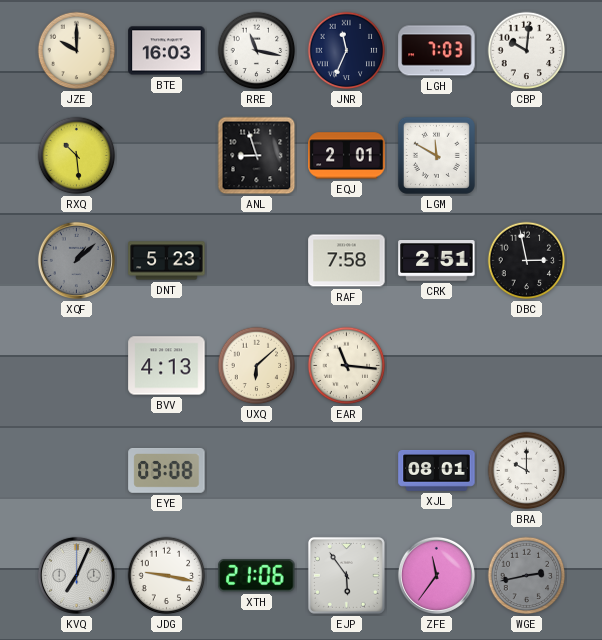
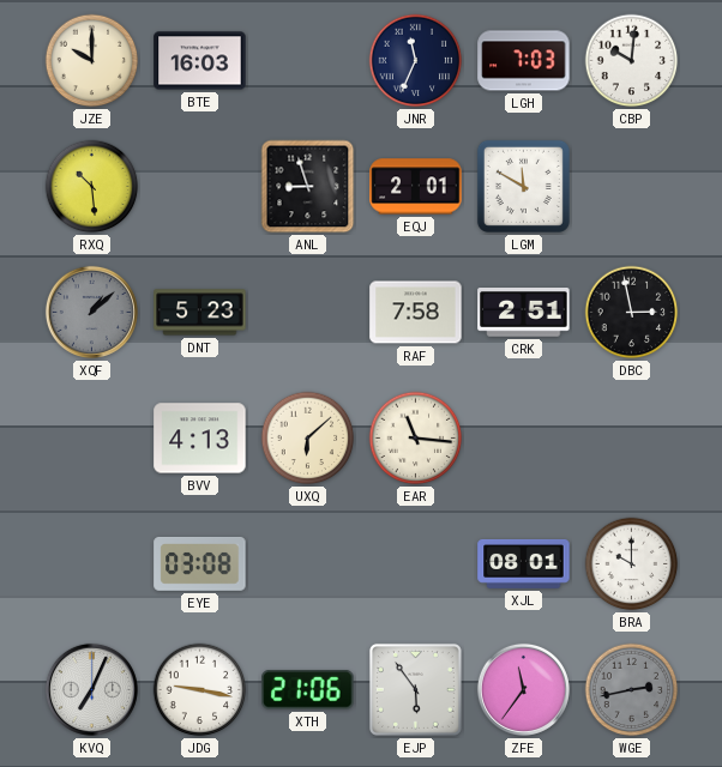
RRE: 11:17 -> none
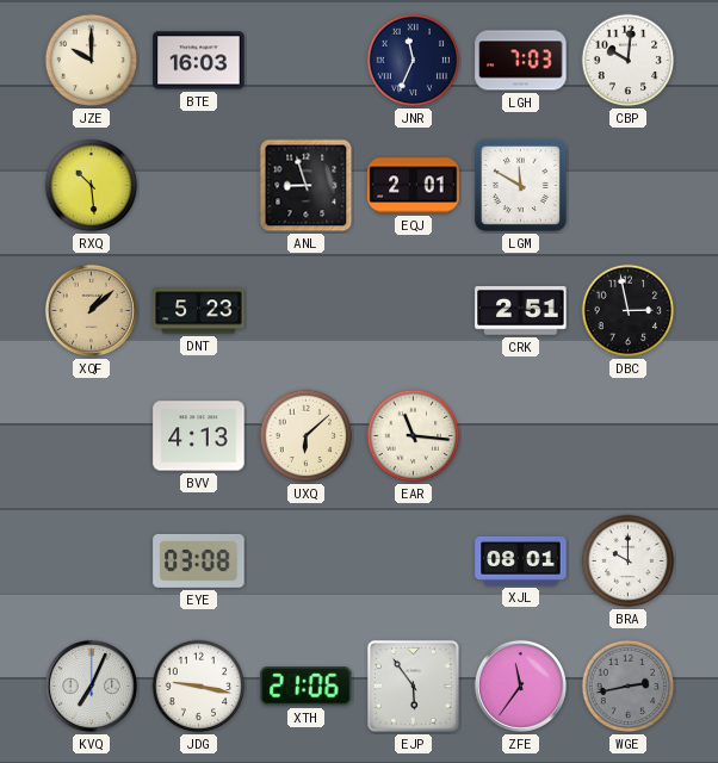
XQF dial: grey -> champagne
RAF: 7:58 -> none
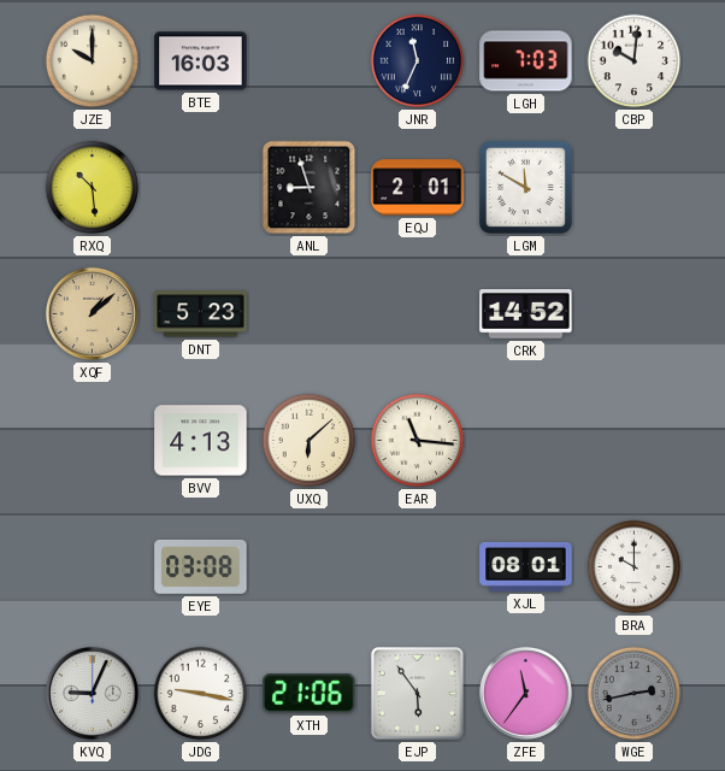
CRK: 2:51 -> 14:52
DBC: 2:58 -> none
KVQ: 7:04 -> 9:04
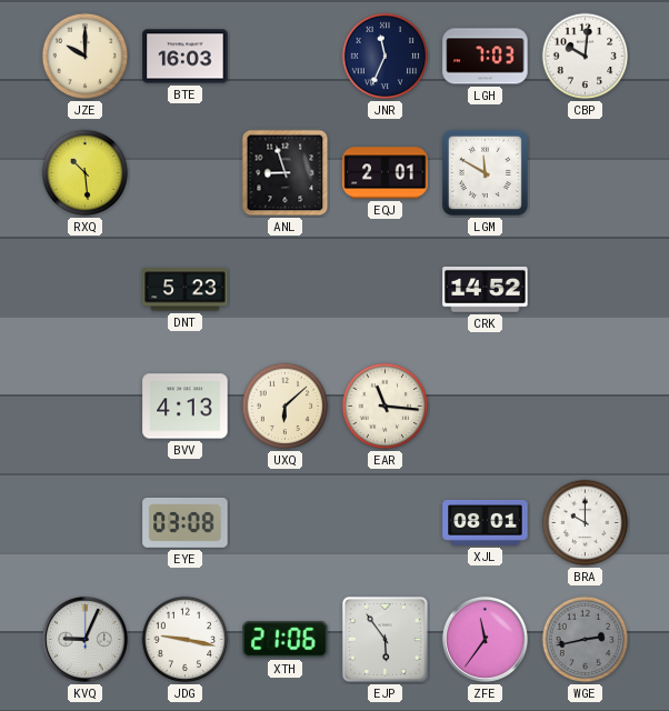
XQF: 1:08 -> none
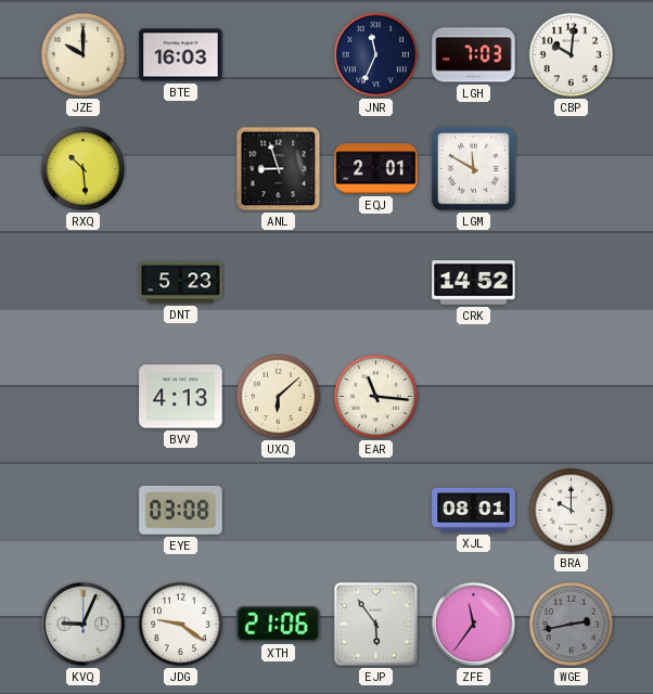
JDG: 9:17 -> 9:21
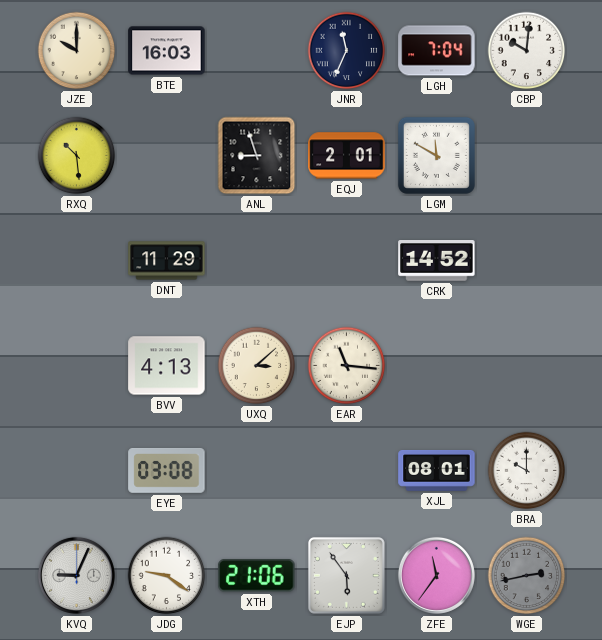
LGH: 7:03 -> 7:04
DNT: 5:23 -> 11:29
UXQ: 6:08 -> 3:08
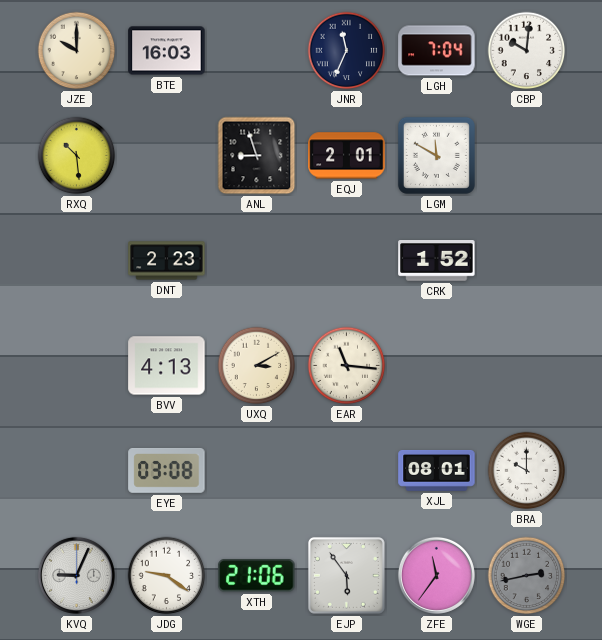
DNT: 11:29 -> 2:23
CRK: 14:52 -> 1:52
UXQ: 3:08 -> 3:10
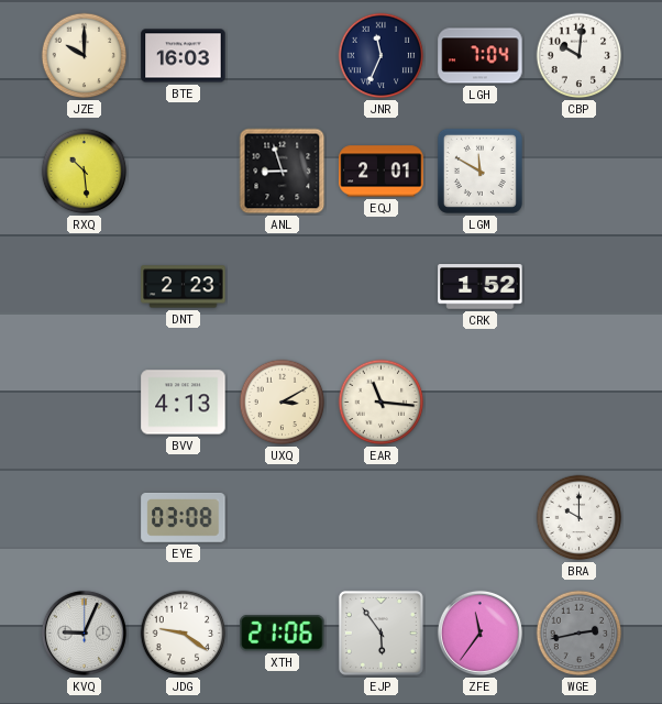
XJL: 08:01 -> none
